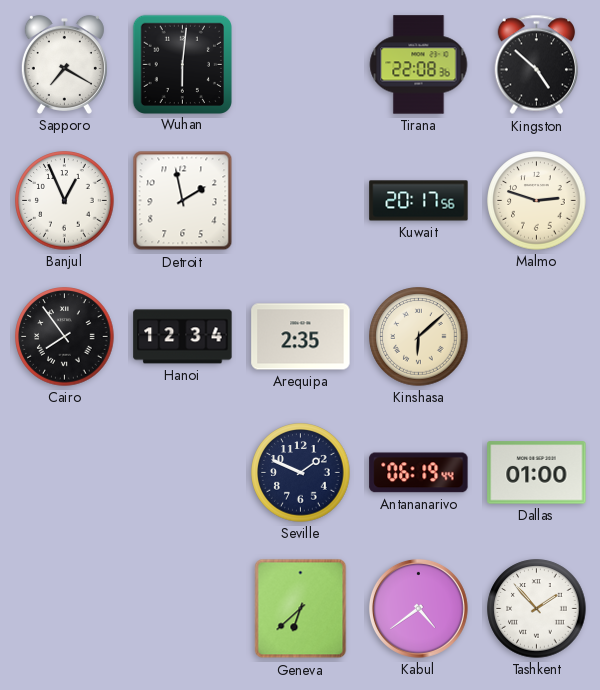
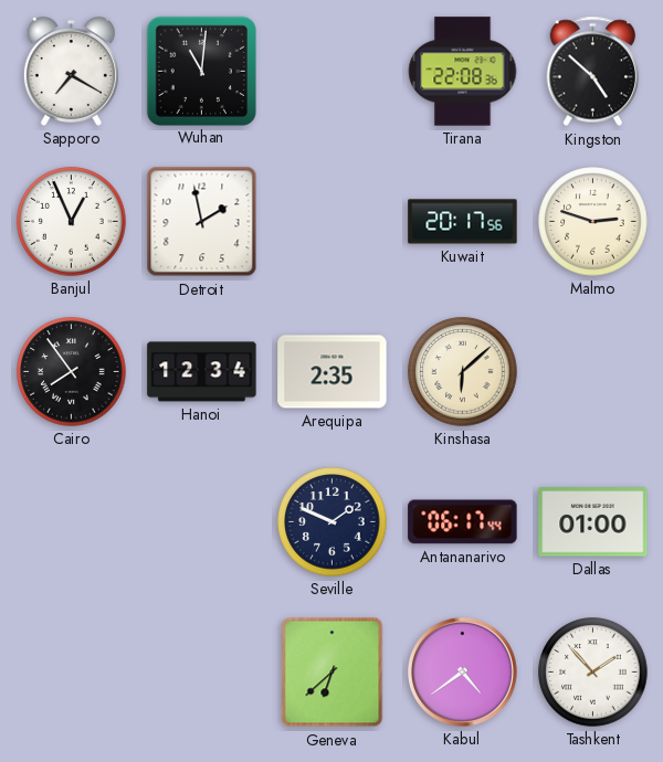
Wuhan: 6:01 -> 11:01
Antananarivo: 06:19 -> 06:17
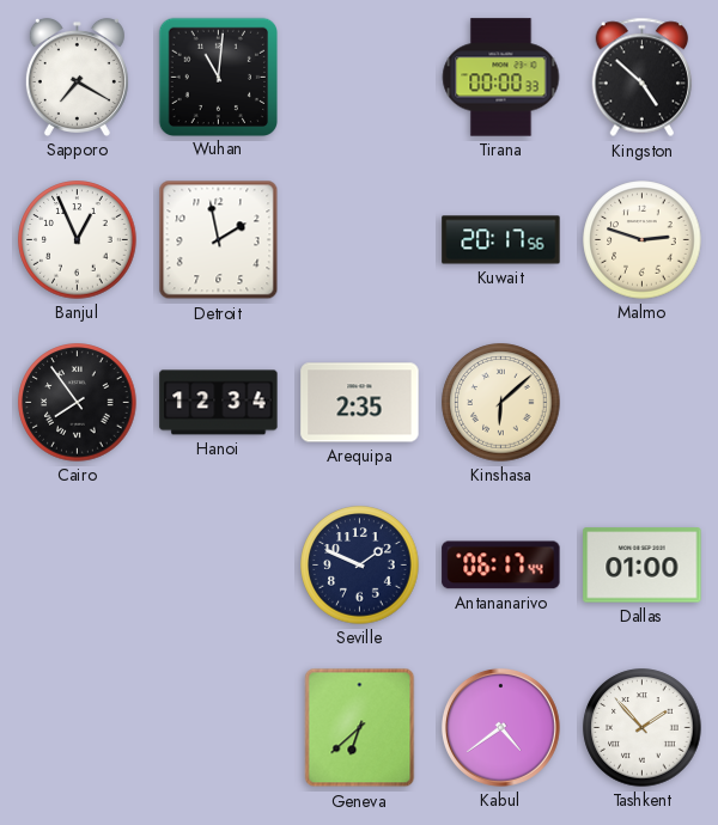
Tirana: 22:08 -> 00:00
